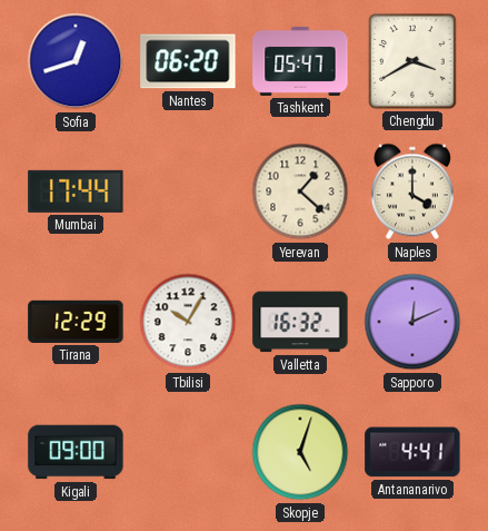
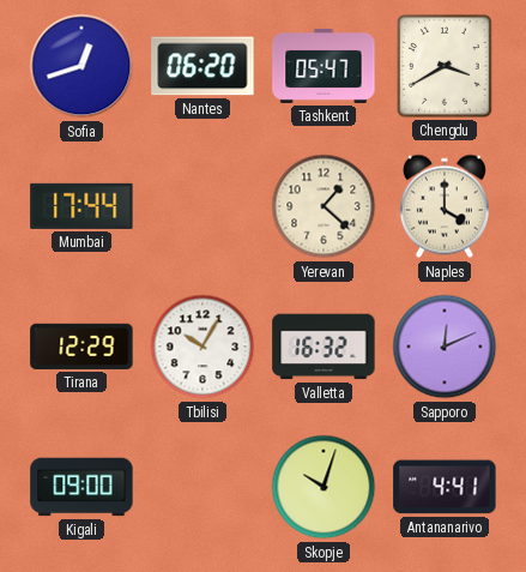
Skopje: 5:03 -> 10:03
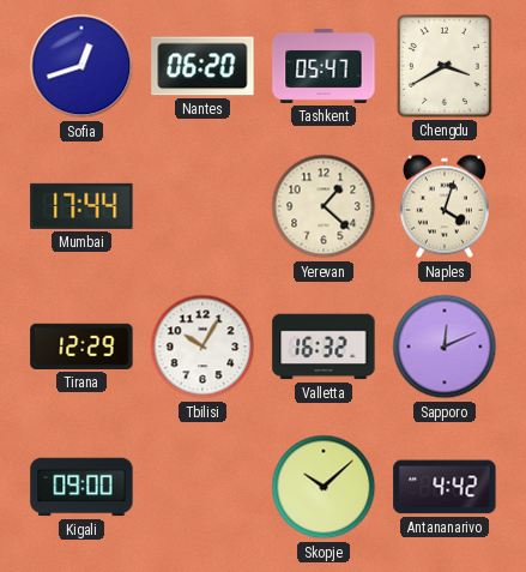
Naples: 4:00 -> 4:03
Skopje: 10:03 -> 10:08
Antananarivo: 4:41 -> 4:42
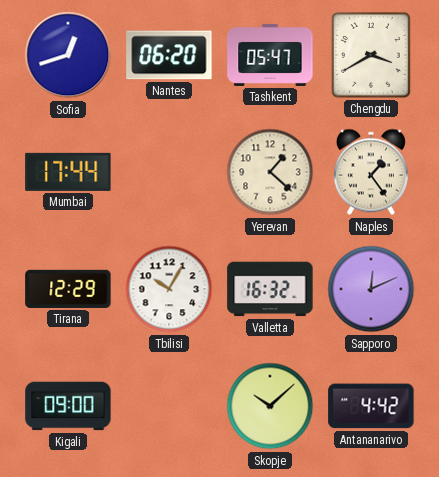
Naples: 4:03 -> 1:24
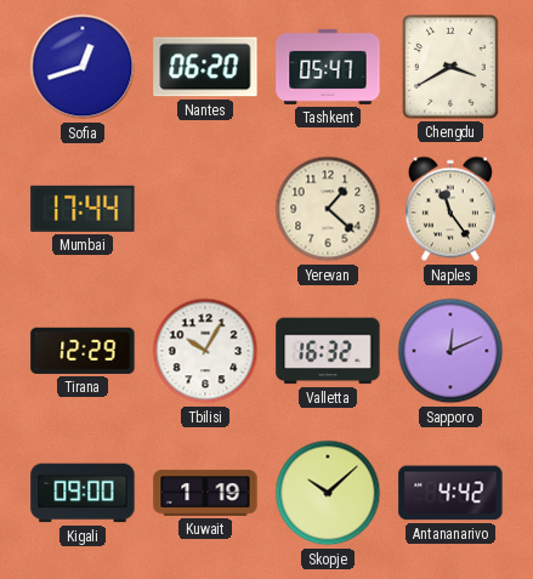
Naples: 1:24 -> 11:24
Kuwait: none -> 1:19
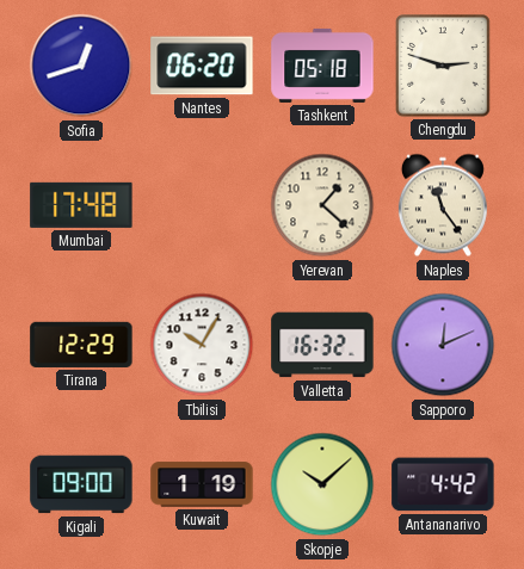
Tashkent: 05:47 -> 05:18
Chengdu: 3:40 -> 2:48
Mumbai: 17:44 -> 17:48
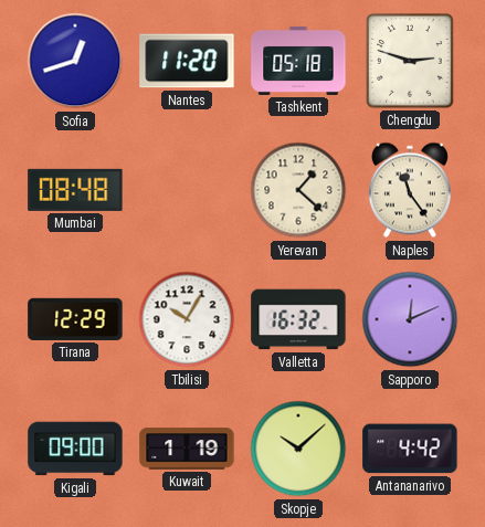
Nantes: 06:20 -> 11:20
Mumbai: 17:48 -> 08:48
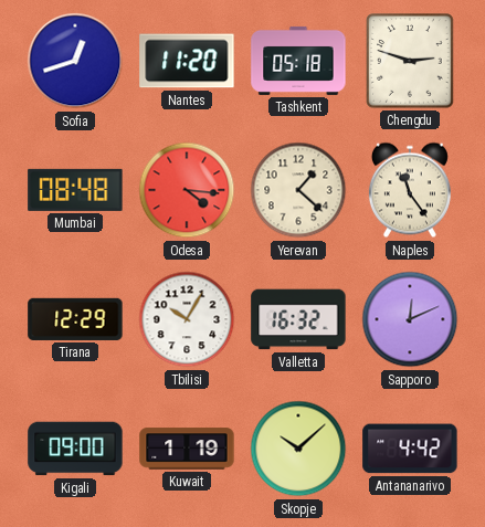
Odesa: none -> 4:16
